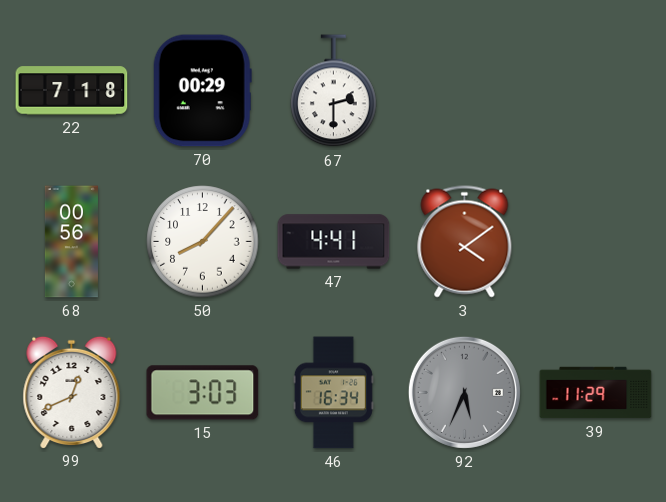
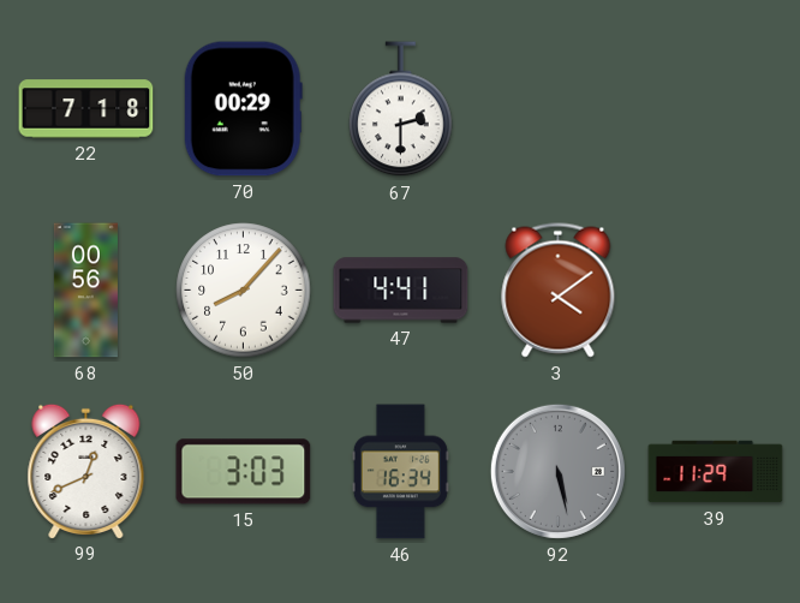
92: 5:34 -> 5:28
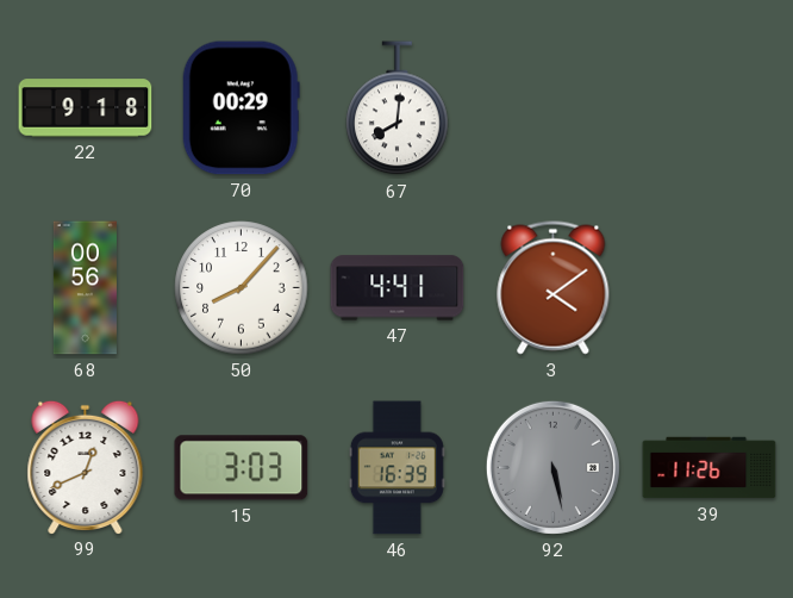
22: 7:18 -> 9:18
67: 2:30 -> 8:01
46: 16:34 -> 16:39
39: 11:29 -> 11:26
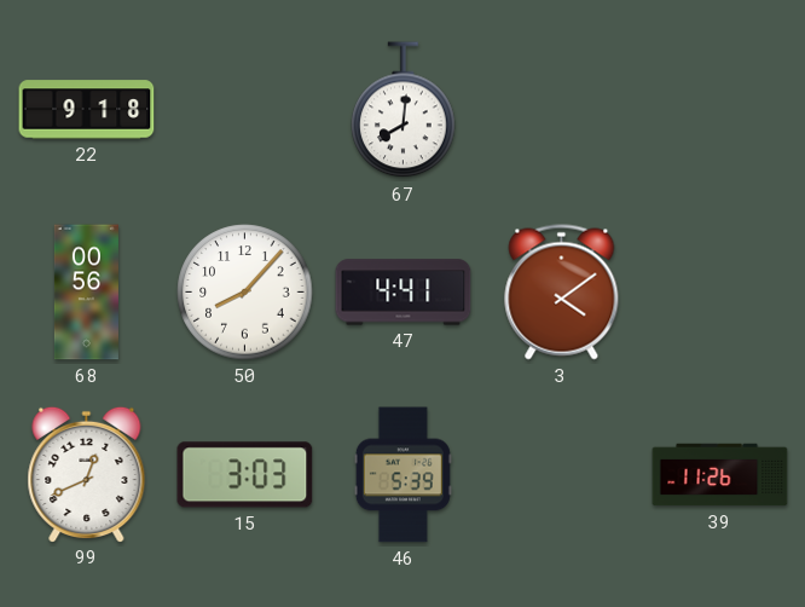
70: 00:29 -> none
46: 16:39 -> 5:39
92: 5:28 -> none
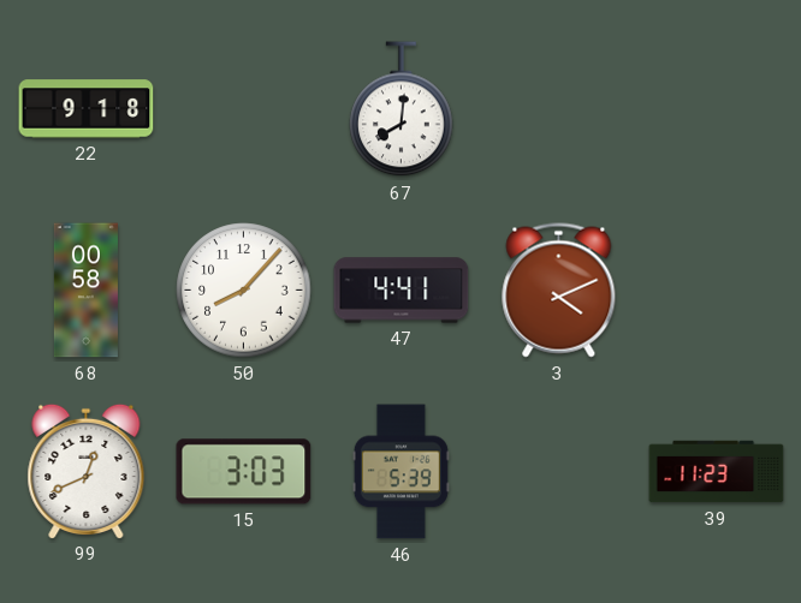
68: 00:56 -> 00:58
3: 4:09 -> 4:11
39: 11:26 -> 11:23
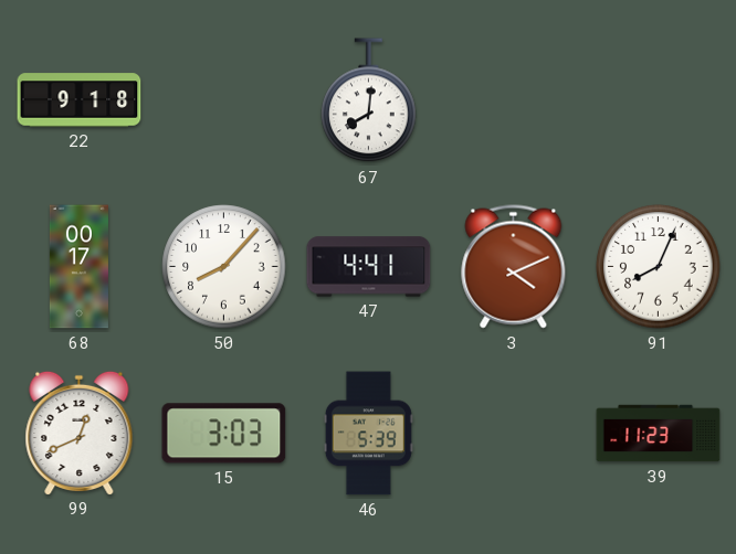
68: 00:58 -> 00:17
91: none -> 8:04
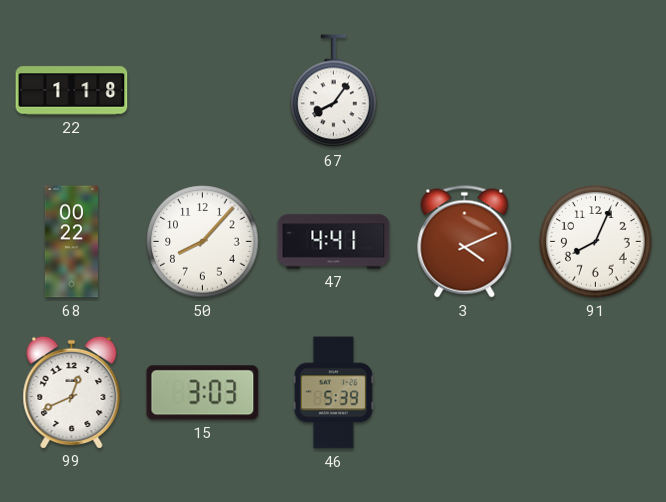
22: 9:18 -> 1:18
67: 8:01 -> 8:06
68: 00:17 -> 00:22
39: 11:23 -> none
